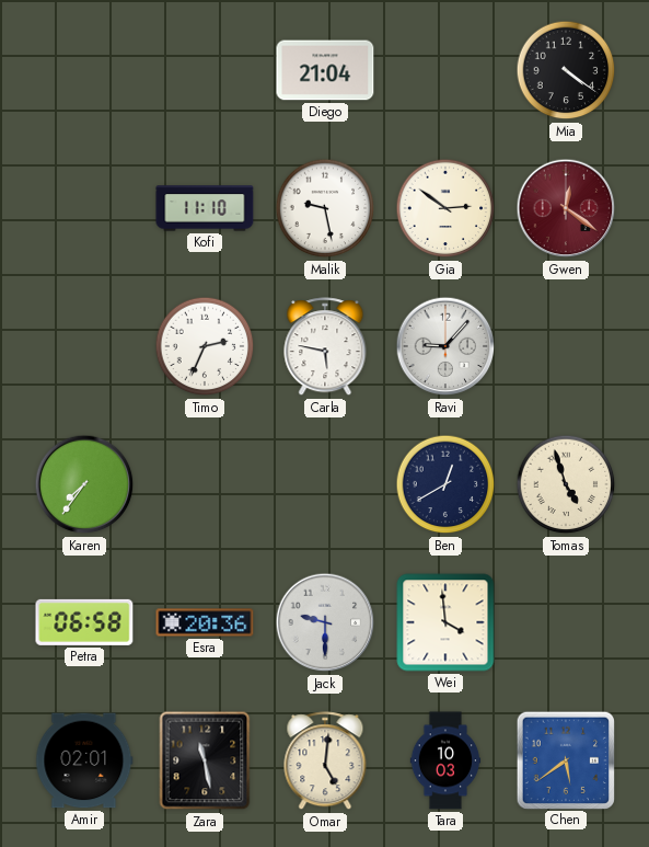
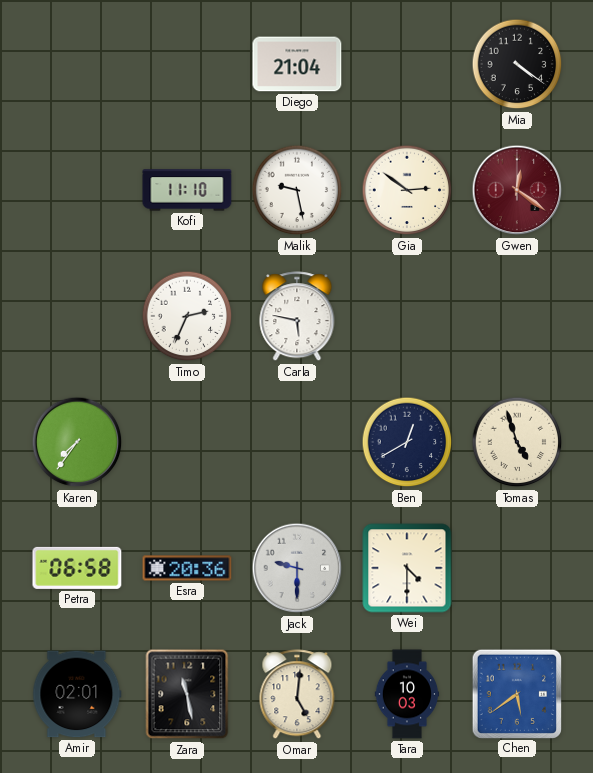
Ravi: 9:07 -> none
Wei: 3:59 -> 4:30
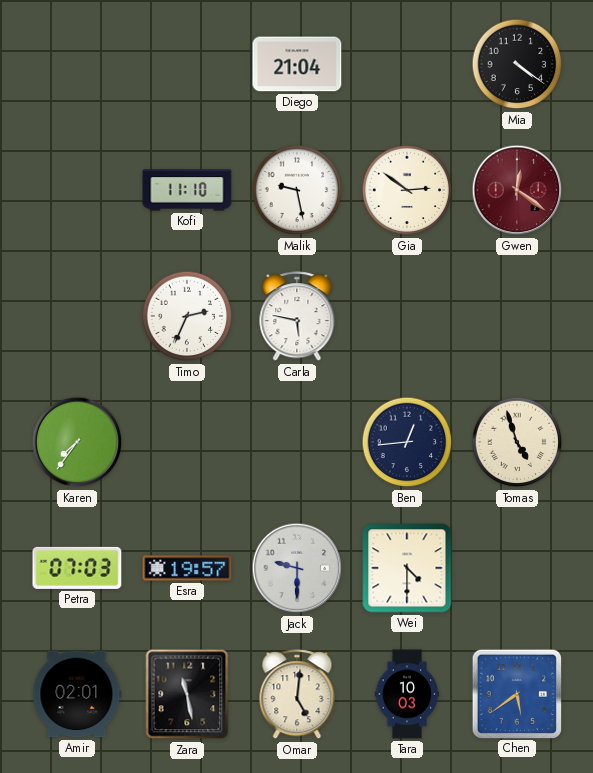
Ben: 12:40 -> 12:44
Petra: 06:58 -> 07:03
Esra: 20:36 -> 19:57
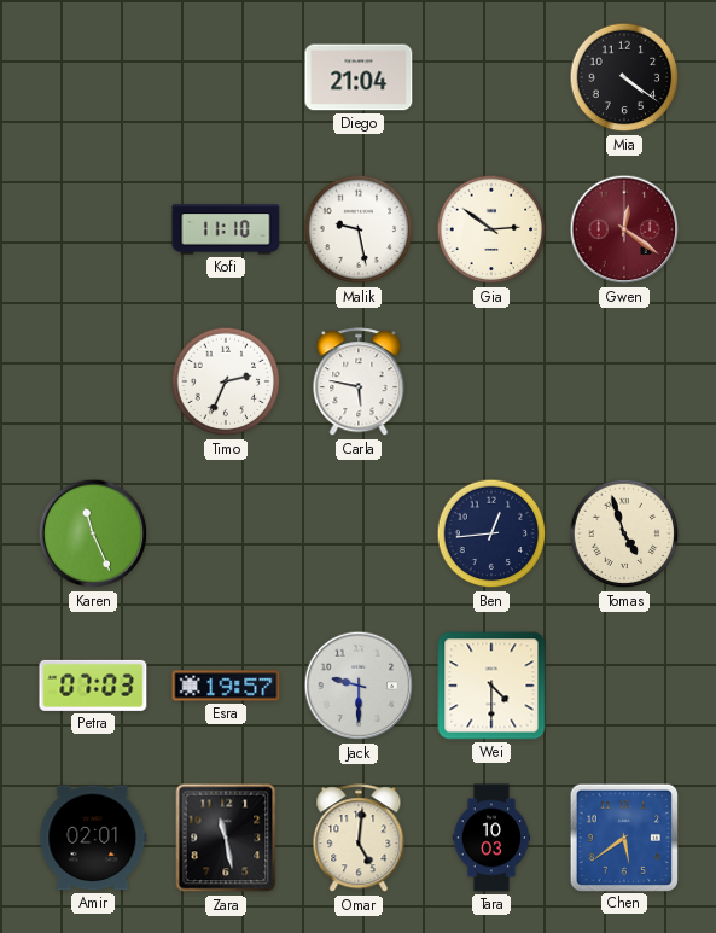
Karen: 7:36 -> 11:26
